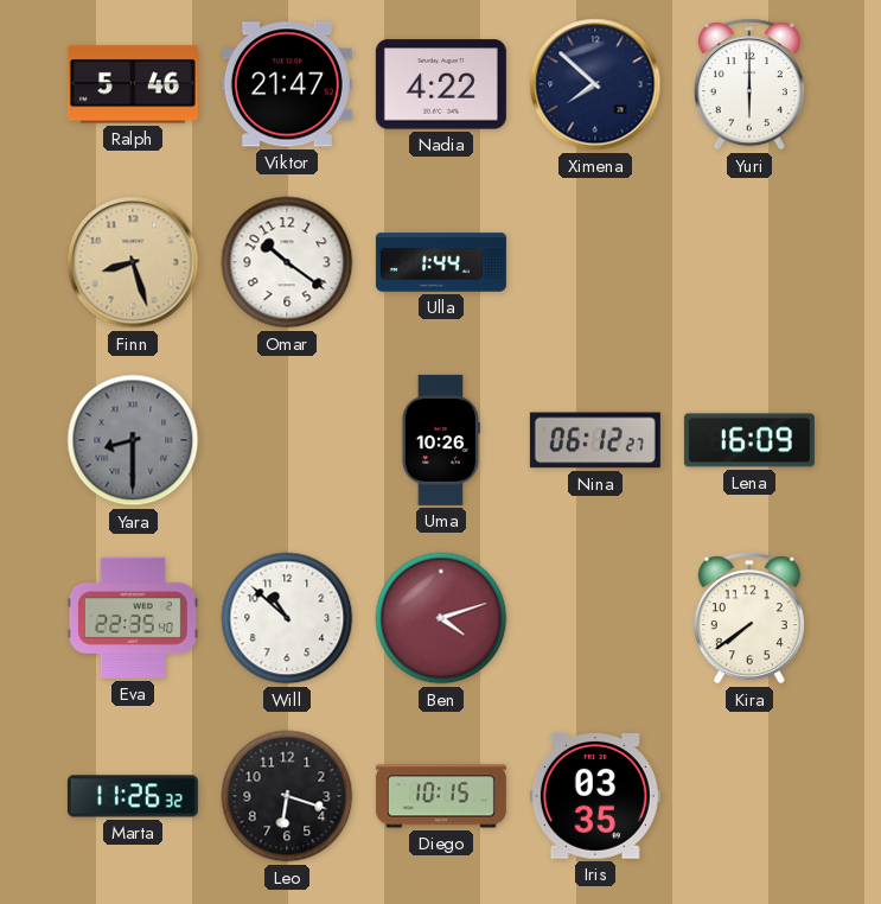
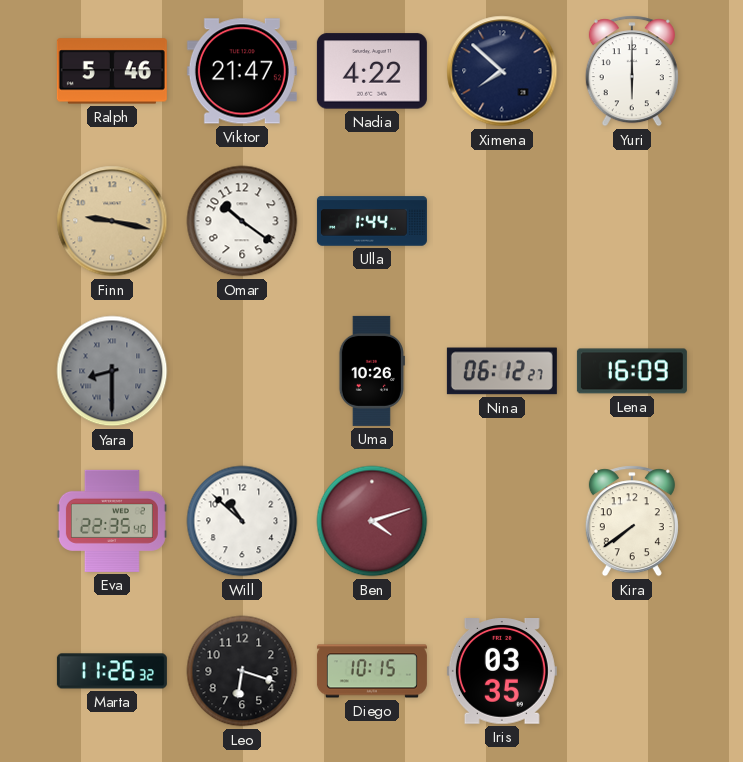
Finn: 8:27 -> 9:17
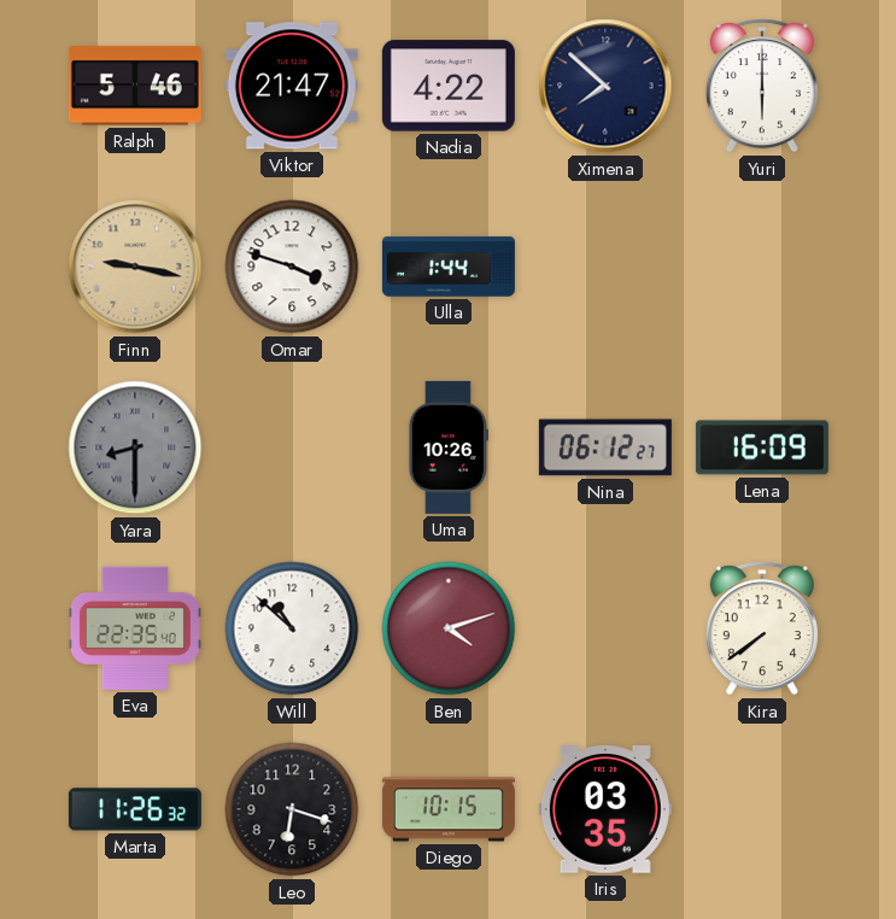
Omar: 10:21 -> 3:48
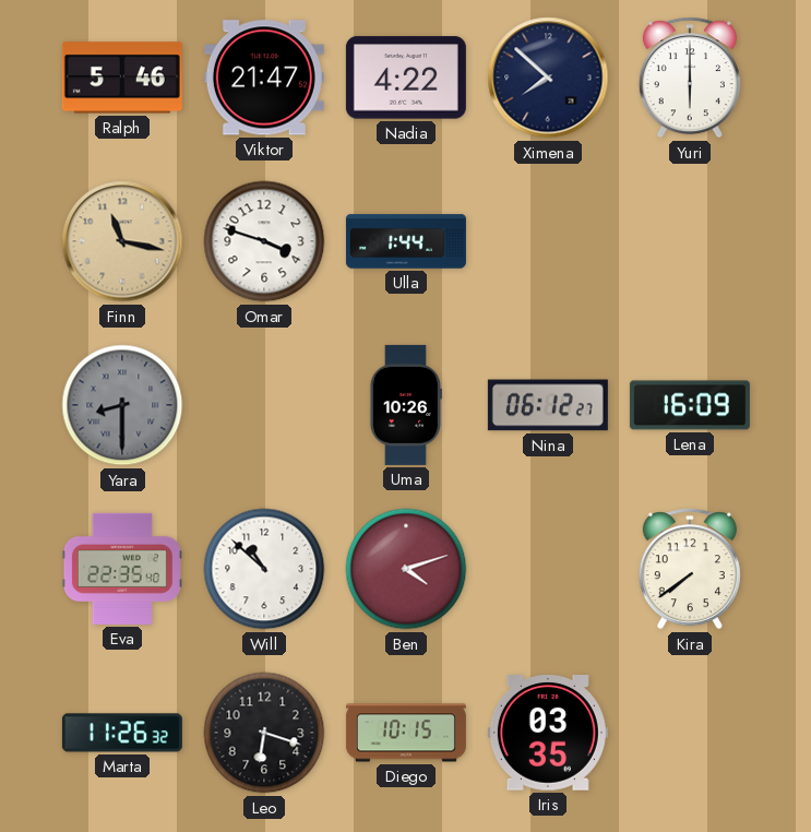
Finn: 9:17 -> 11:17
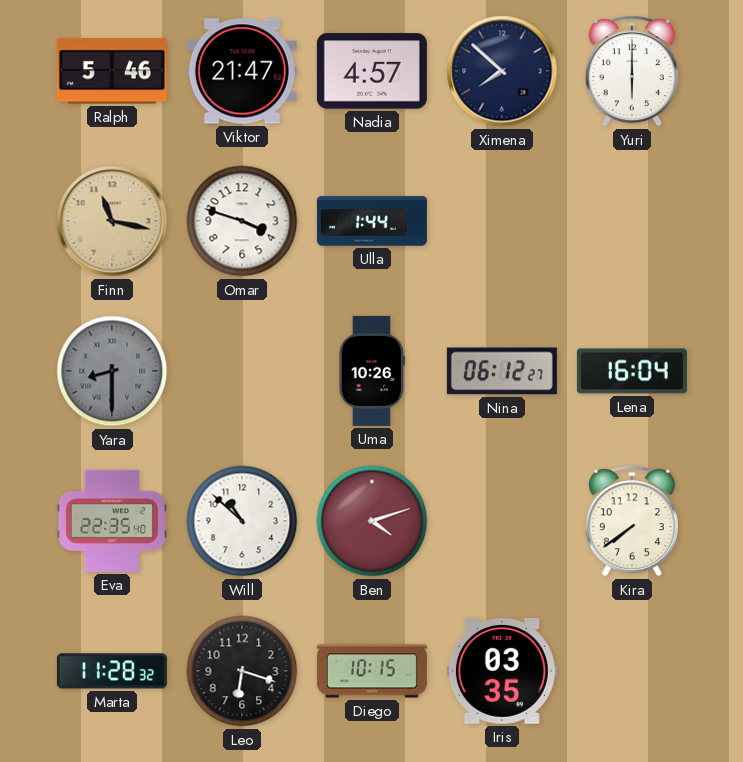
Nadia: 4:22 -> 4:57
Lena: 16:09 -> 16:04
Marta: 11:26 -> 11:28
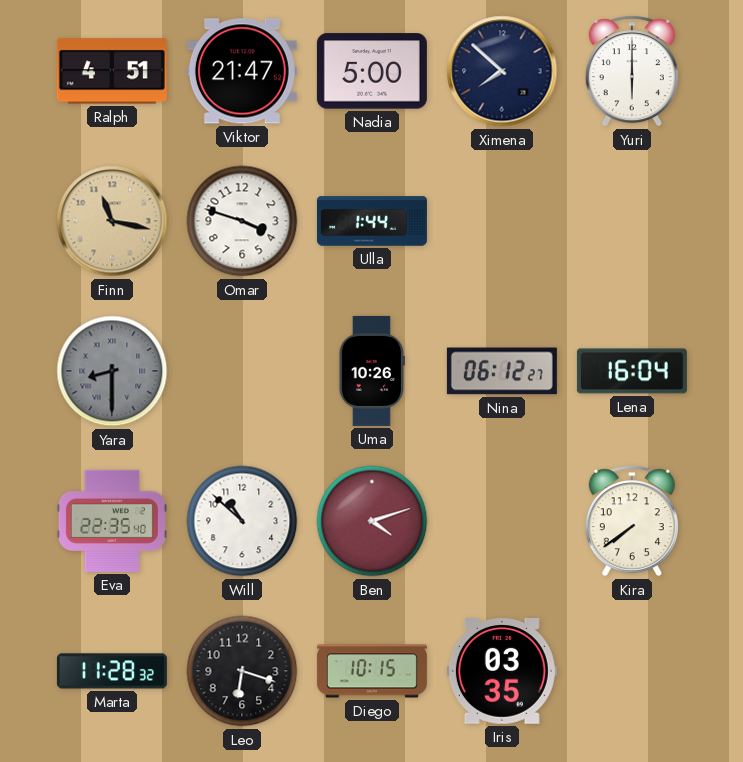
Ralph: 5:46 -> 4:51
Nadia: 4:57 -> 5:00
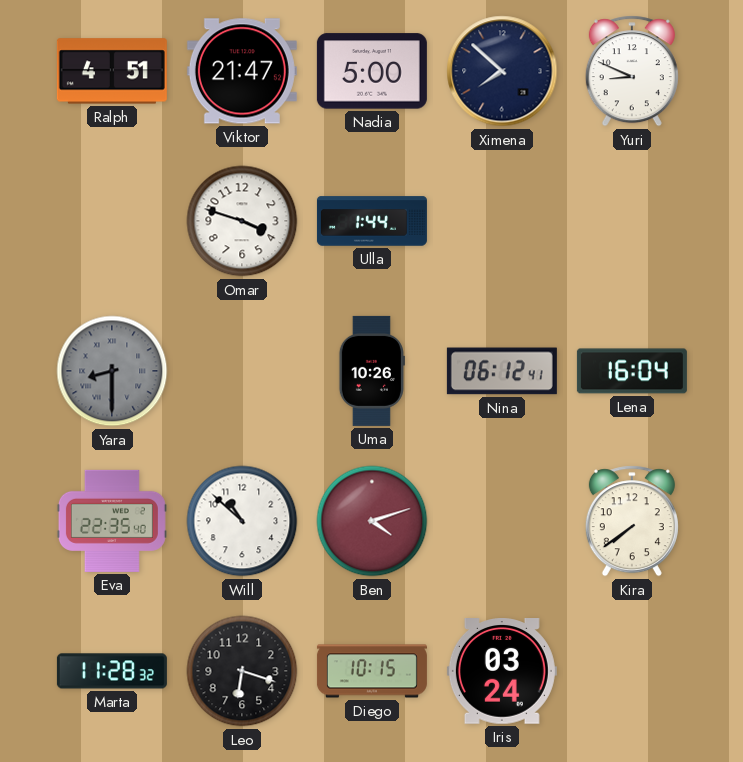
Yuri: 6:00 -> 8:49
Finn: 11:17 -> none
Nina: 06:12:27 -> 06:12:41
Iris: 03:35 -> 03:24
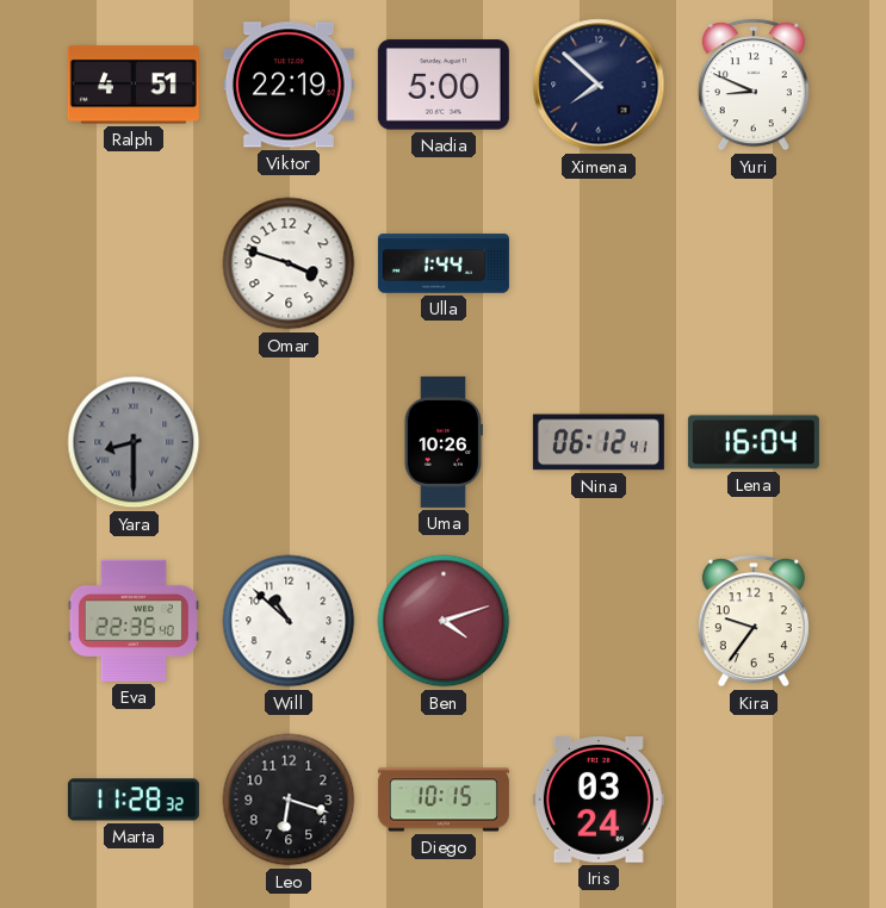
Viktor: 21:47 -> 22:19
Kira: 7:39 -> 9:36
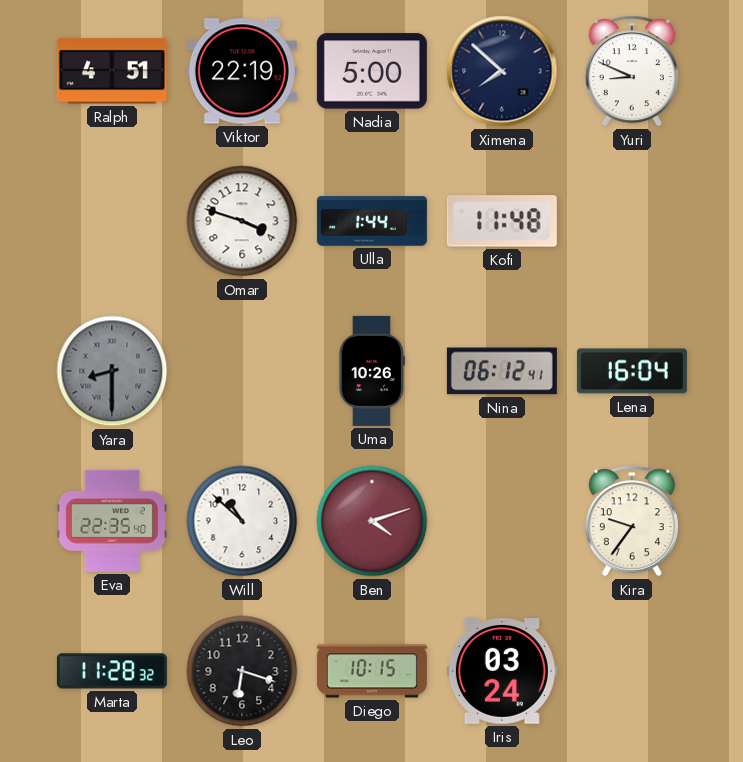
Kofi: none -> 11:48
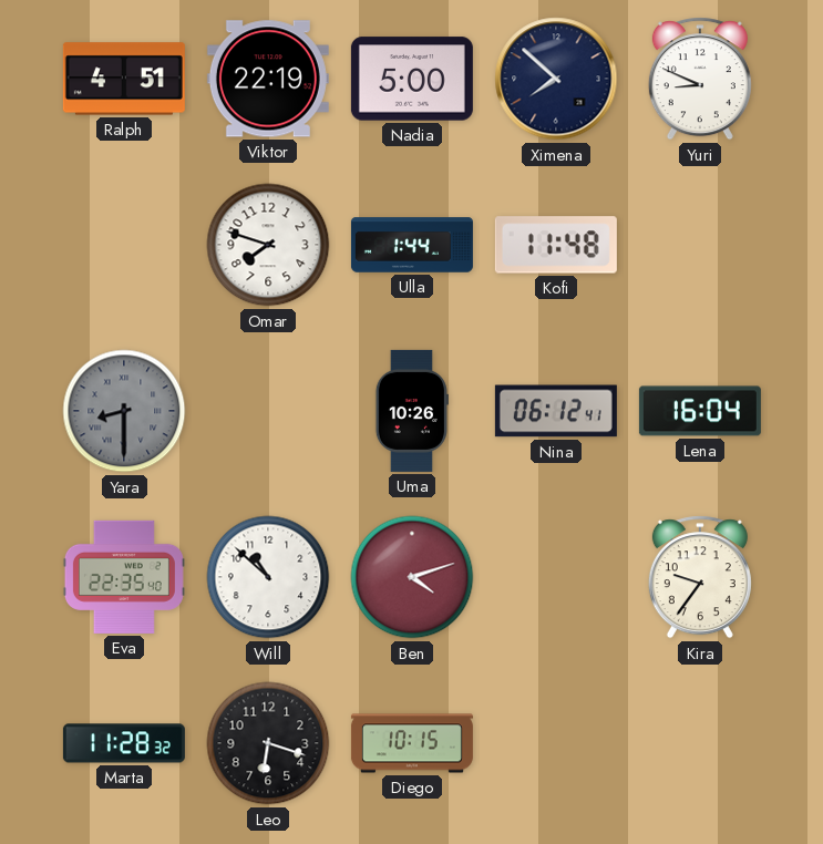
Omar: 3:48 -> 7:48
Iris: 03:24 -> none
